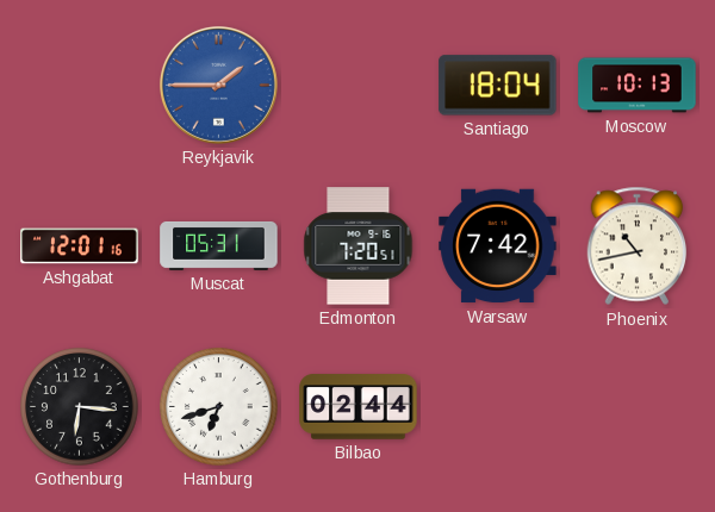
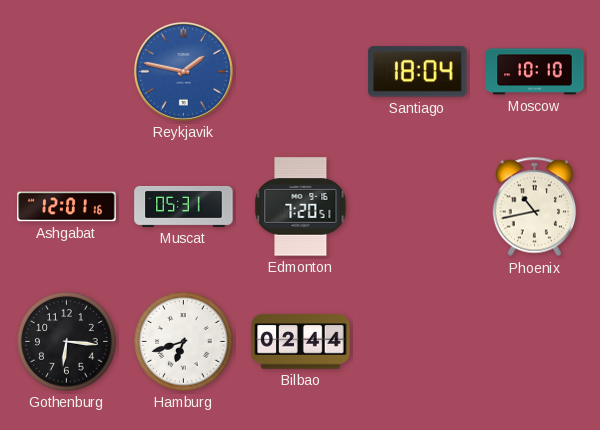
Reykjavik: 1:45 -> 1:47
Moscow: 10:13 -> 10:10
Warsaw: 7:42 -> none
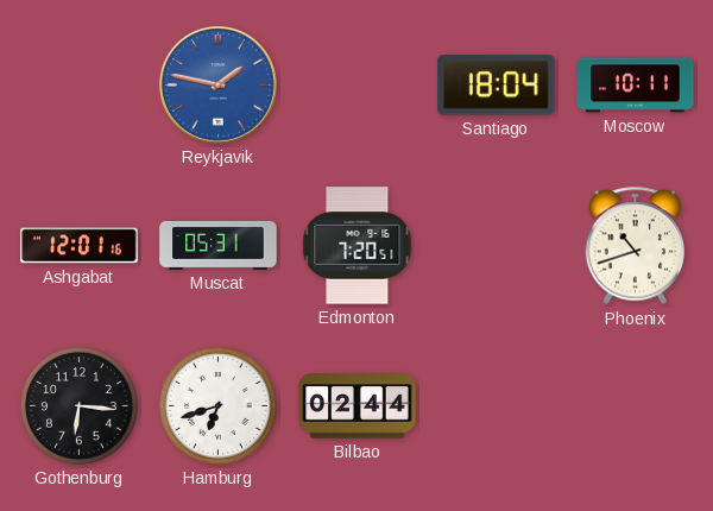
Moscow: 10:10 -> 10:11
Phoenix: 10:43 -> 10:42
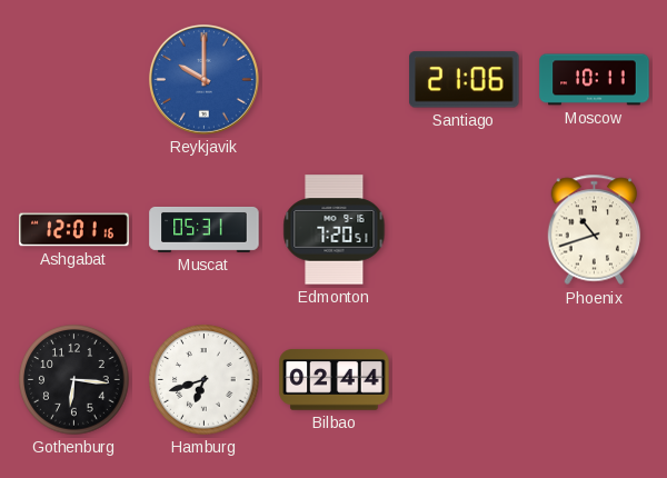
Reykjavik: 1:47 -> 10:00
Santiago: 18:04 -> 21:06
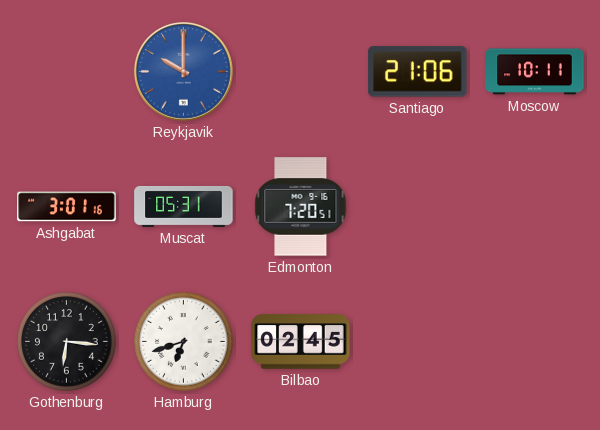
Ashgabat: 12:01 -> 3:01
Phoenix: 10:42 -> none
Bilbao: 02:44 -> 02:45
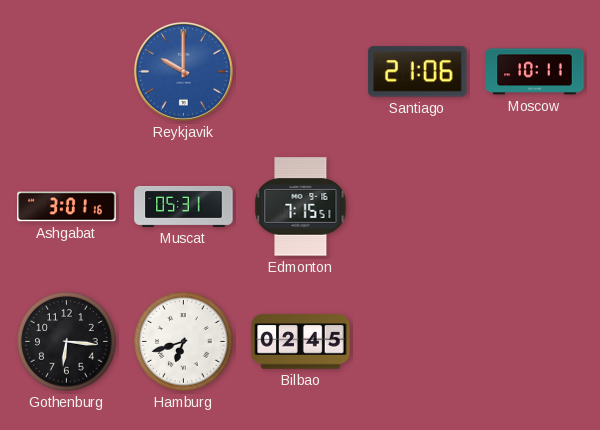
Edmonton: 7:20 -> 7:15
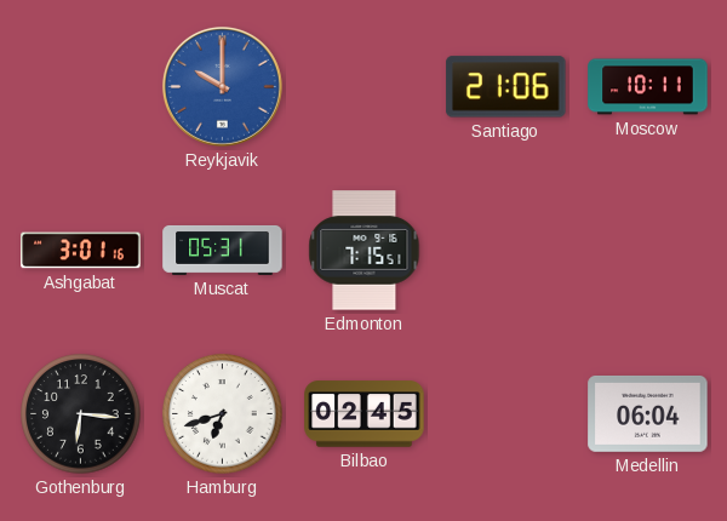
Medellin: none -> 06:04
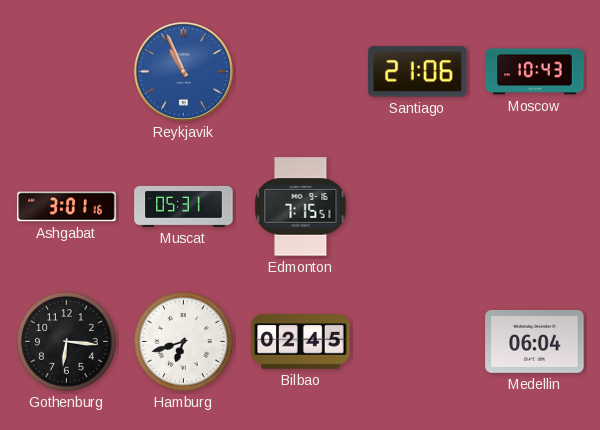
Reykjavik: 10:00 -> 10:56
Moscow: 10:11 -> 10:43
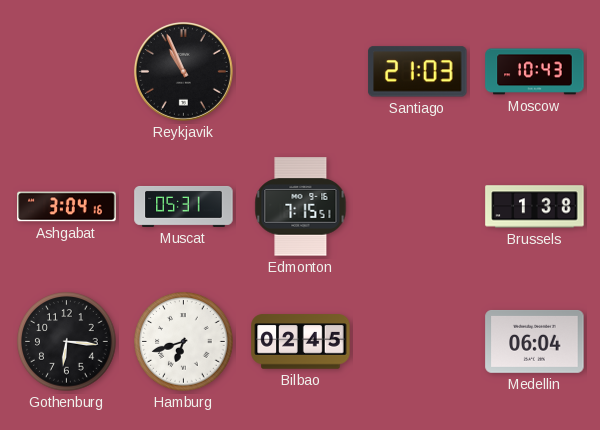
Reykjavik dial: blue -> black
Santiago: 21:06 -> 21:03
Ashgabat: 3:01 -> 3:04
Brussels: none -> 1:38
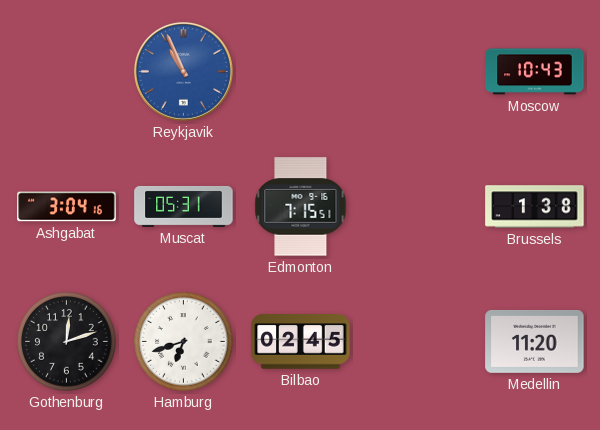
Reykjavik dial: black -> blue
Santiago: 21:03 -> none
Gothenburg: 6:16 -> 12:12
Medellin: 06:04 -> 11:20
